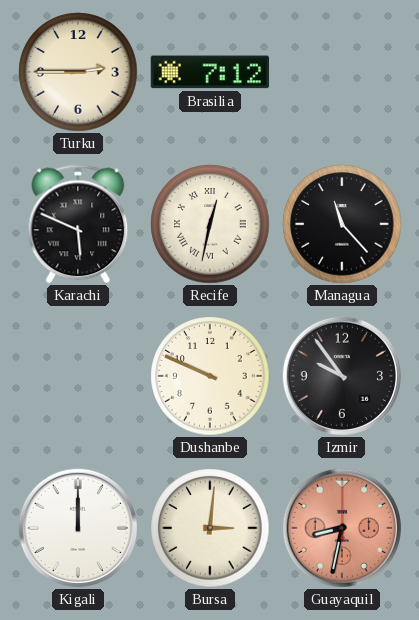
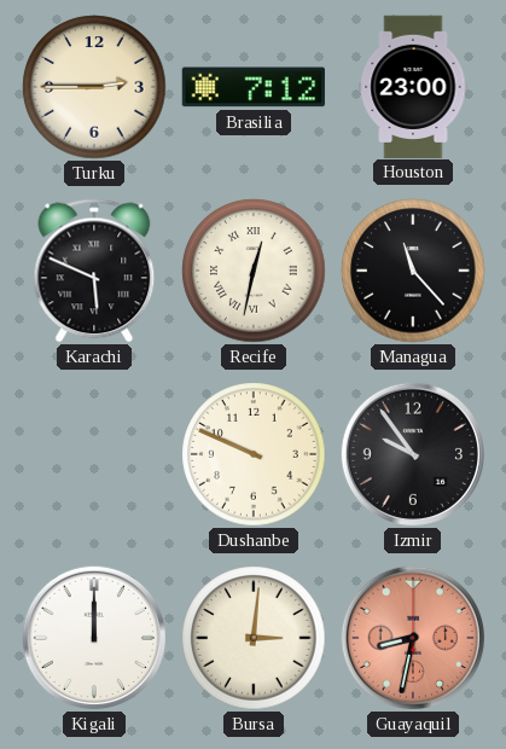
Houston: none -> 23:00
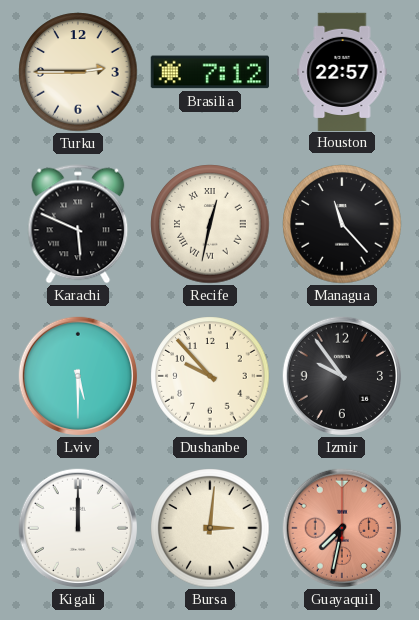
Houston: 23:00 -> 22:57
Lviv: none -> 5:30
Dushanbe: 9:49 -> 9:53
Guayaquil: 8:32 -> 7:32
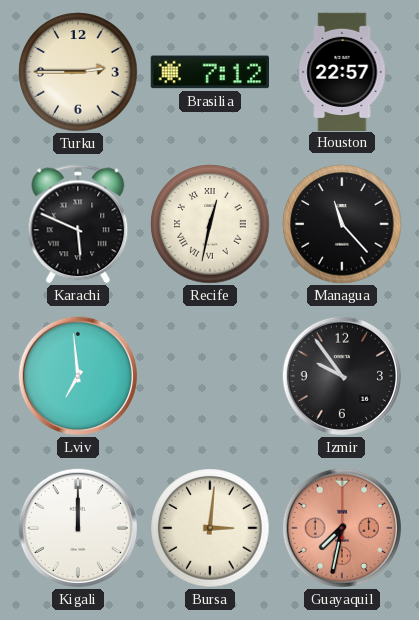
Lviv: 5:30 -> 6:59
Dushanbe: 9:53 -> none
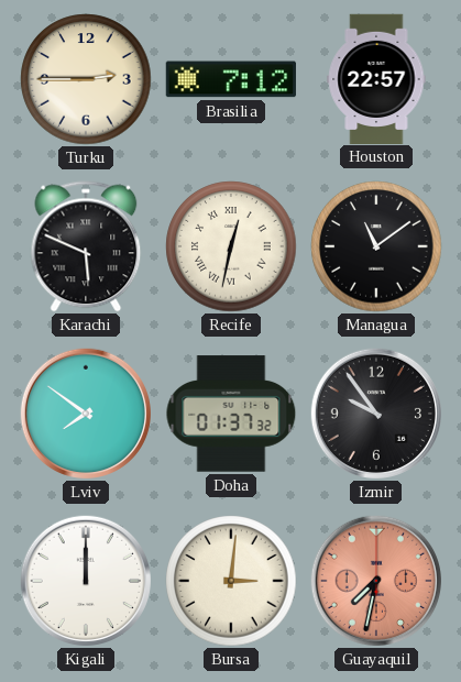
Managua: 11:23 -> 11:09
Lviv: 6:59 -> 7:51
Doha: none -> 01:37
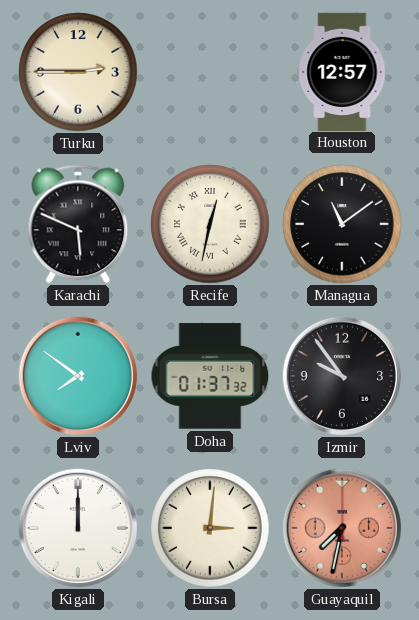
Brasilia: 7:12 -> none
Houston: 22:57 -> 12:57
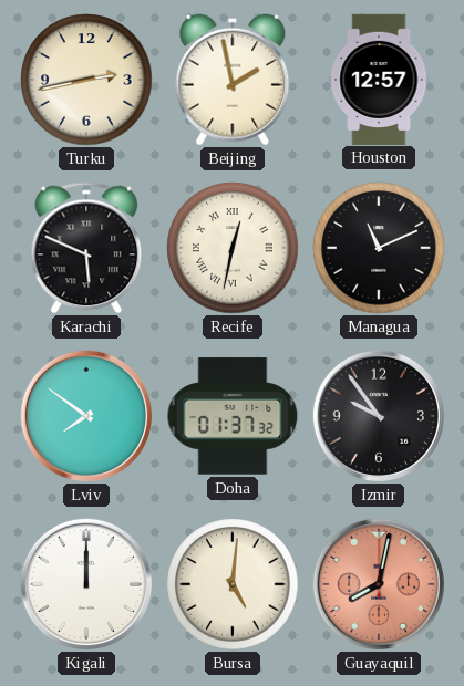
Turku: 2:45 -> 2:43
Beijing: none -> 1:58
Managua: 11:09 -> 11:11
Bursa: 3:01 -> 5:01
Guayaquil: 7:32 -> 8:02
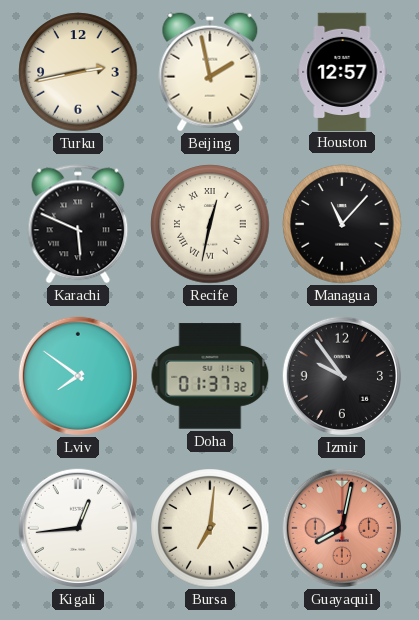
Managua: 11:11 -> 11:07
Kigali: 12:00 -> 12:44
Bursa: 5:01 -> 7:01
